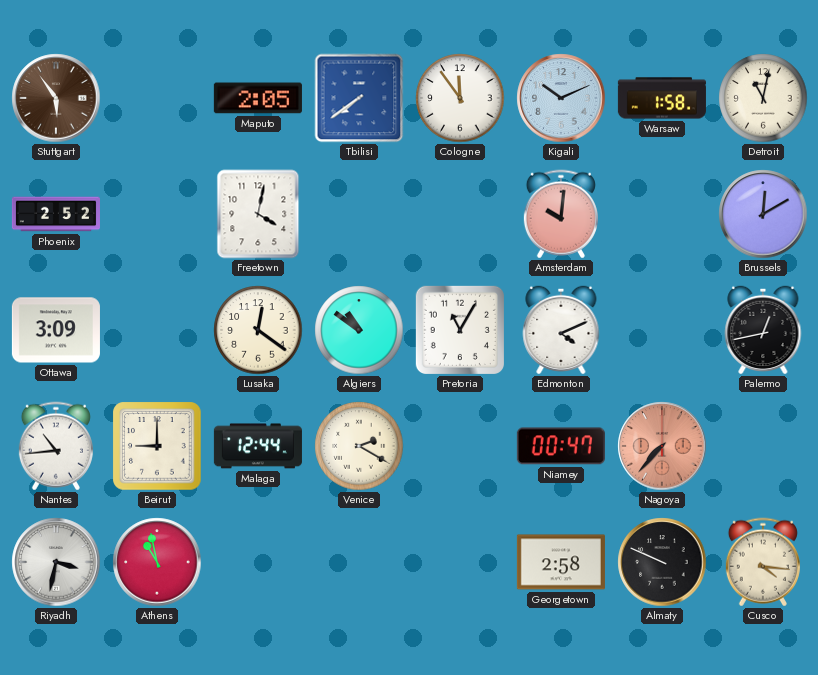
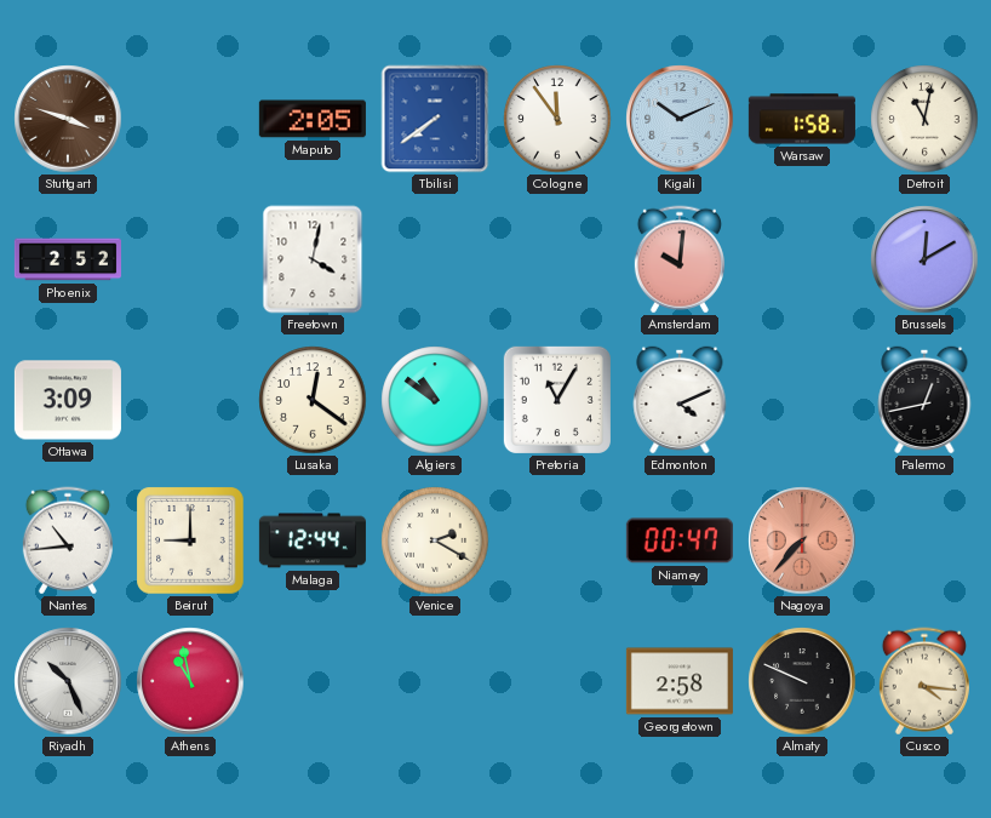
Stuttgart: 5:54 -> 3:48
Riyadh: 3:32 -> 10:26
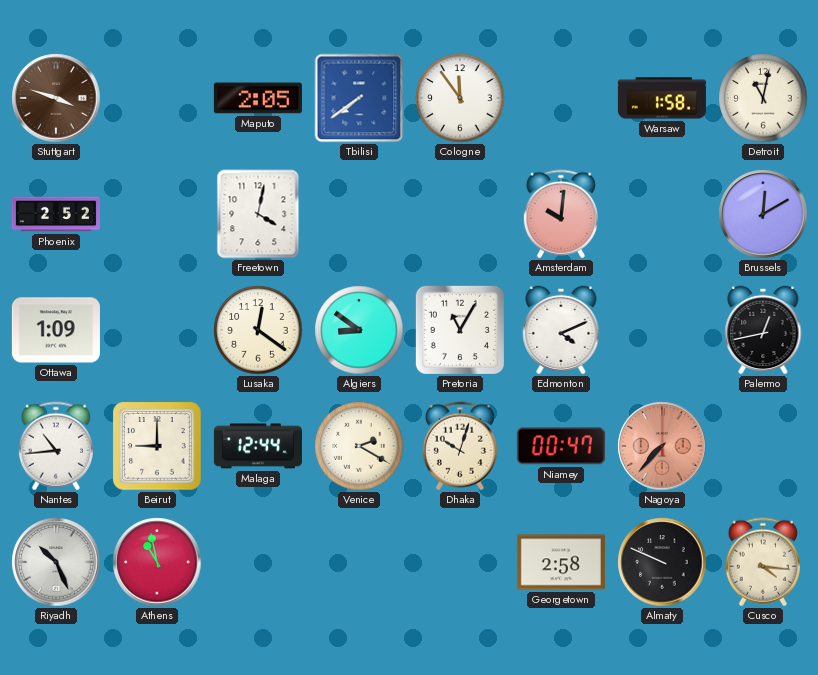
Kigali: 10:11 -> none
Ottawa: 3:09 -> 1:09
Algiers: 10:51 -> 8:51
Dhaka: none -> 10:03
